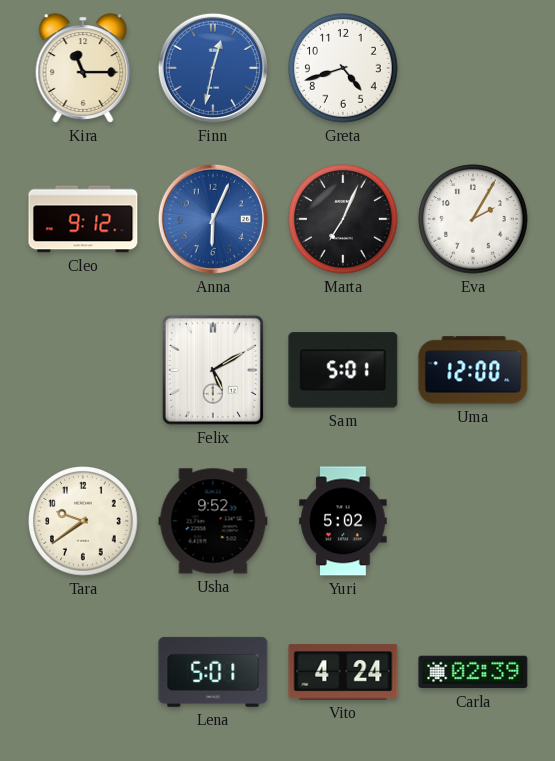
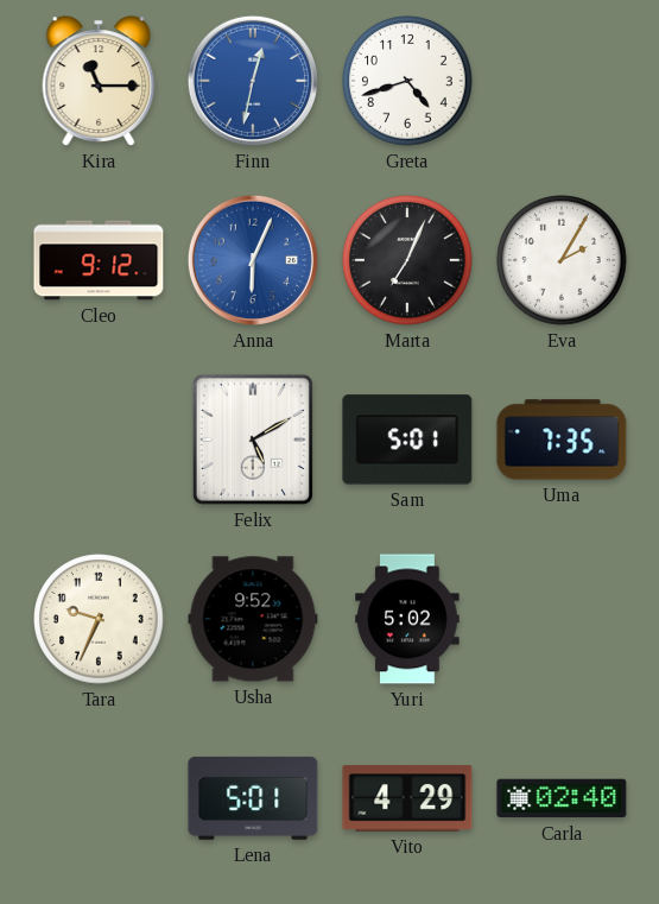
Uma: 12:00 -> 7:35
Tara: 9:39 -> 9:34
Vito: 4:24 -> 4:29
Carla: 02:39 -> 02:40
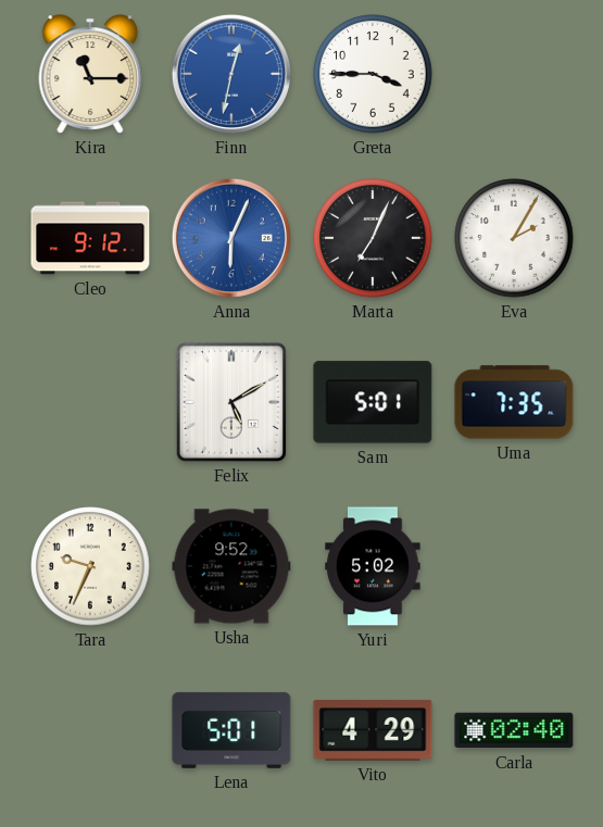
Greta: 4:42 -> 3:45
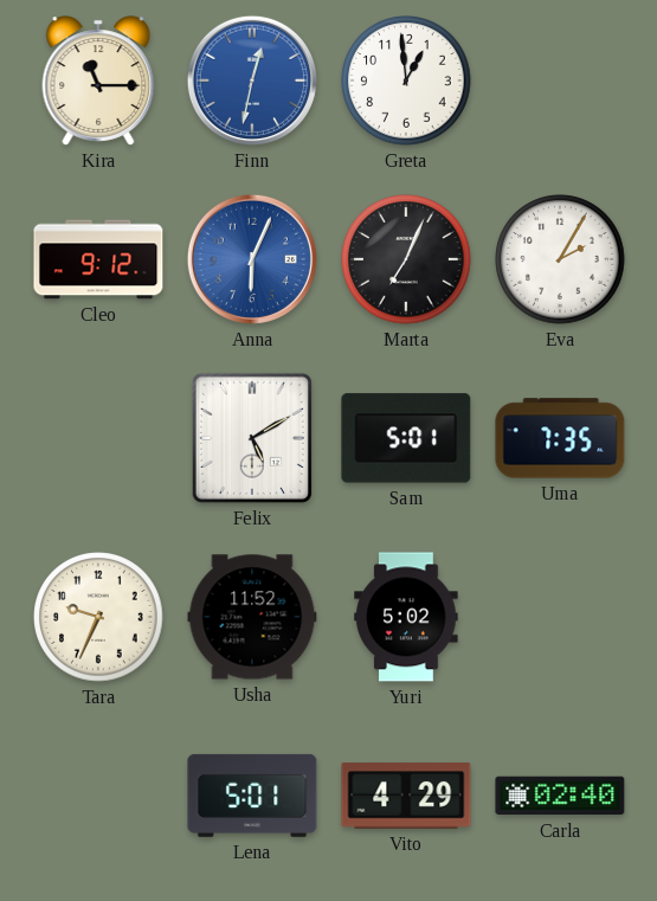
Greta: 3:45 -> 12:59
Usha: 9:52 -> 11:52
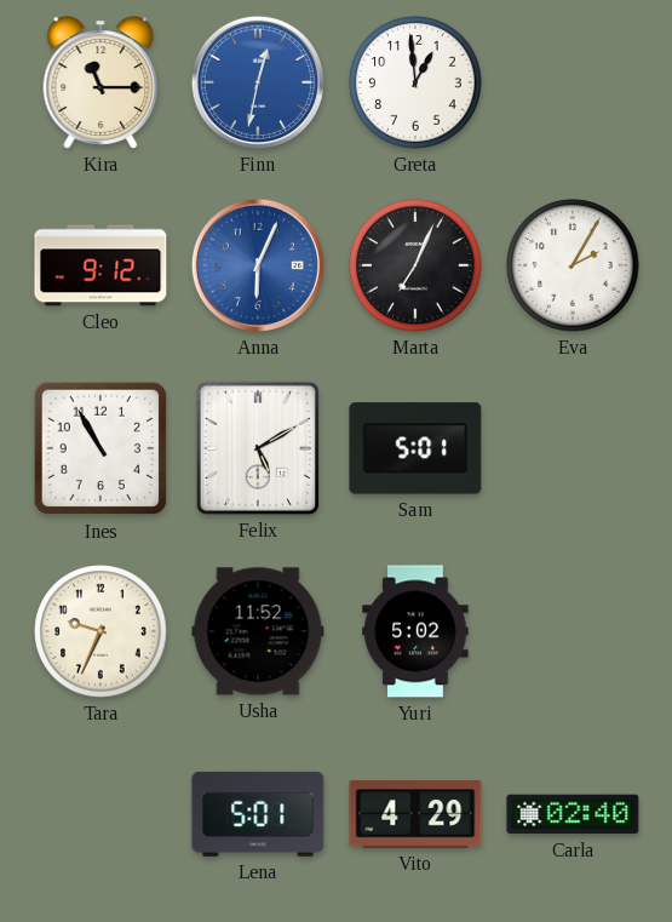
Ines: none -> 10:55
Uma: 7:35 -> none
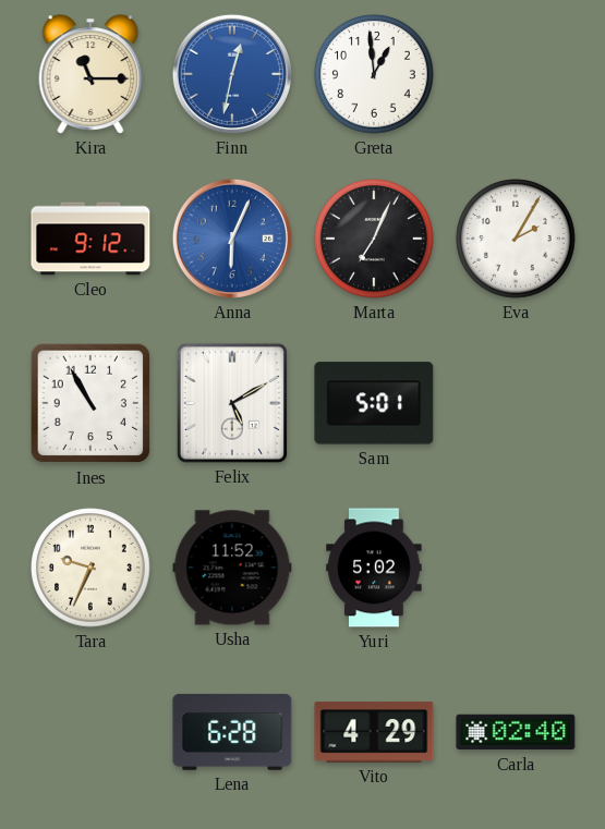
Lena: 5:01 -> 6:28
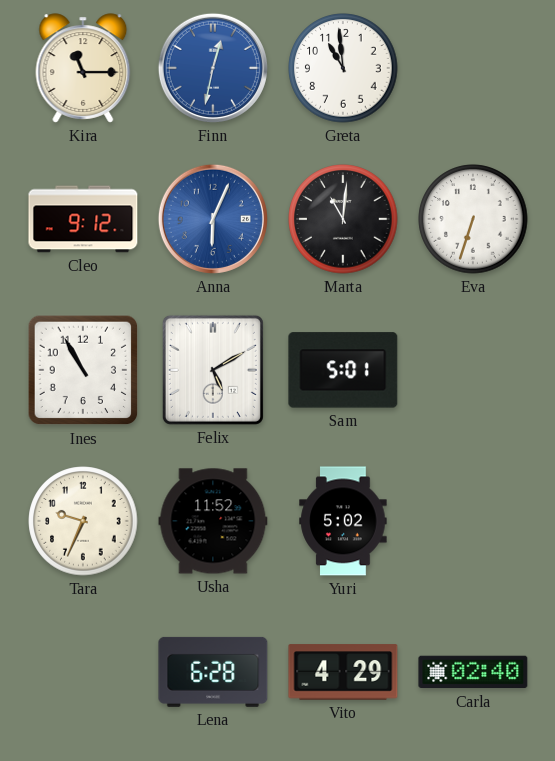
Greta: 12:59 -> 10:59
Marta: 7:04 -> 11:01
Eva: 2:05 -> 6:33
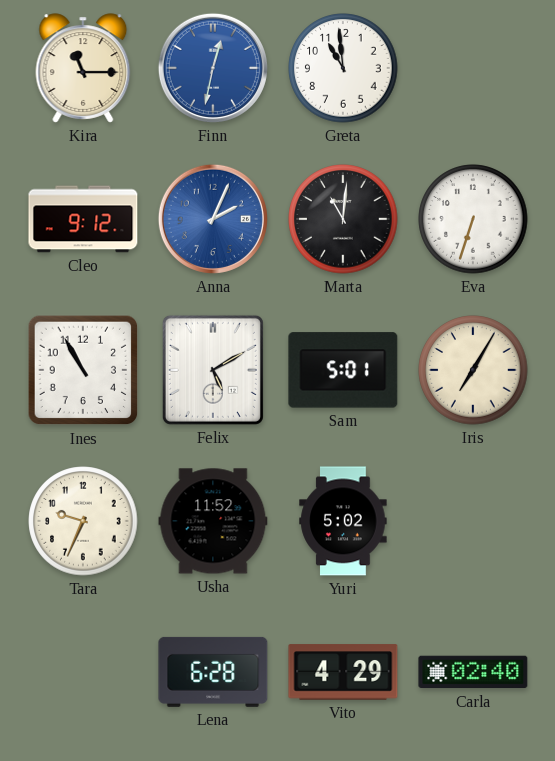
Anna: 6:04 -> 2:04
Iris: none -> 7:05
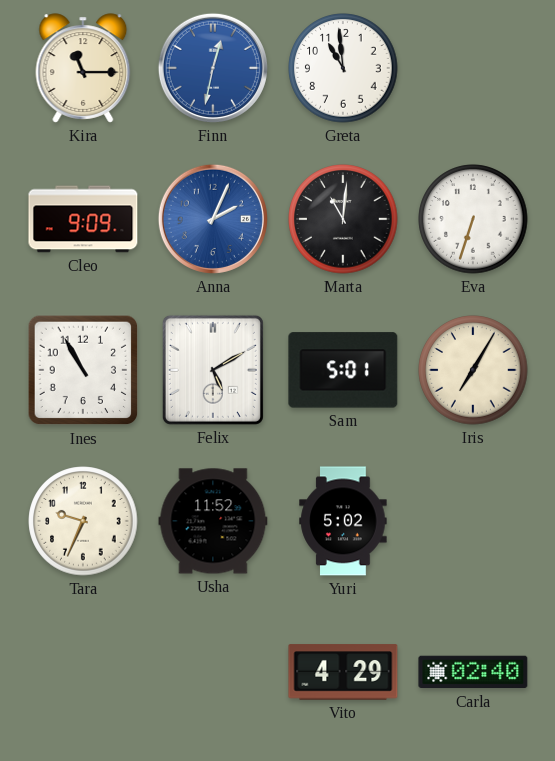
Cleo: 9:12 -> 9:09
Lena: 6:28 -> none
